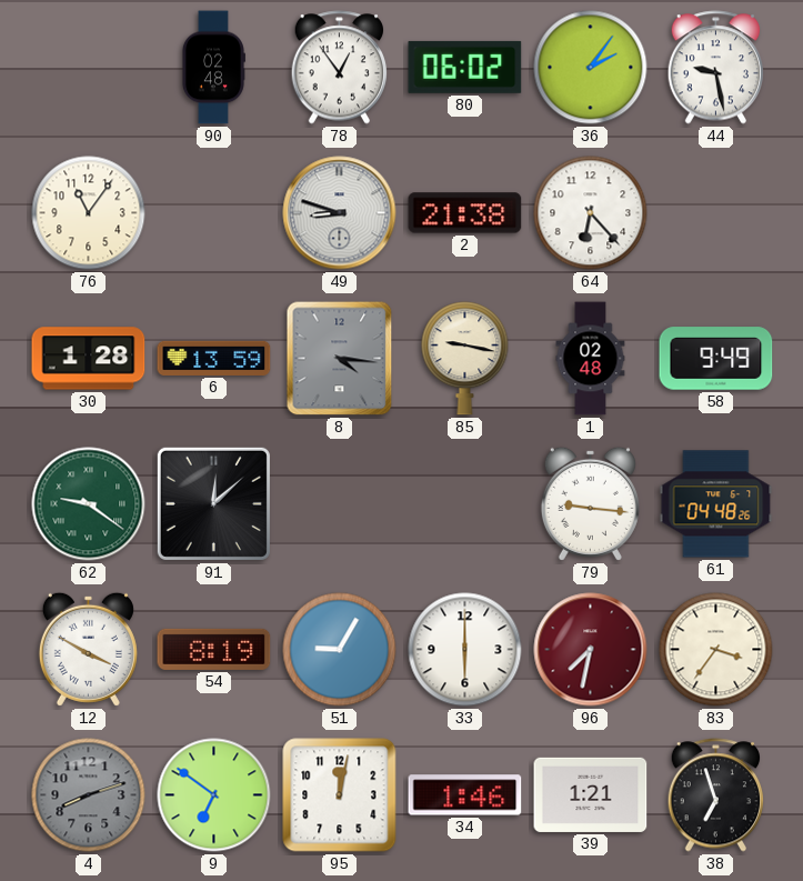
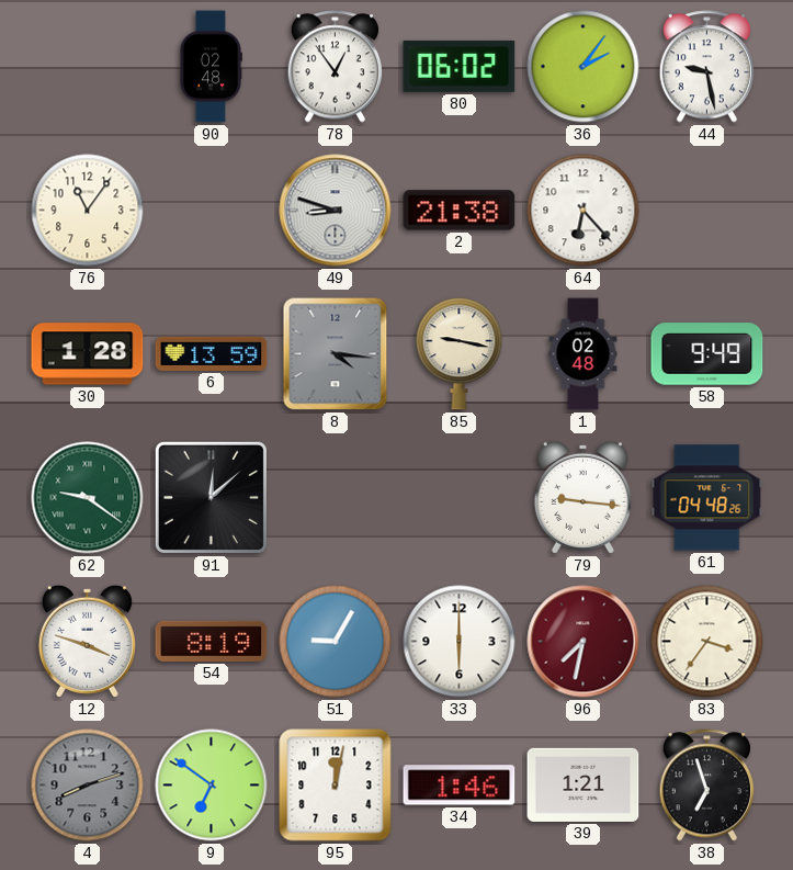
12: 3:50 -> 3:48
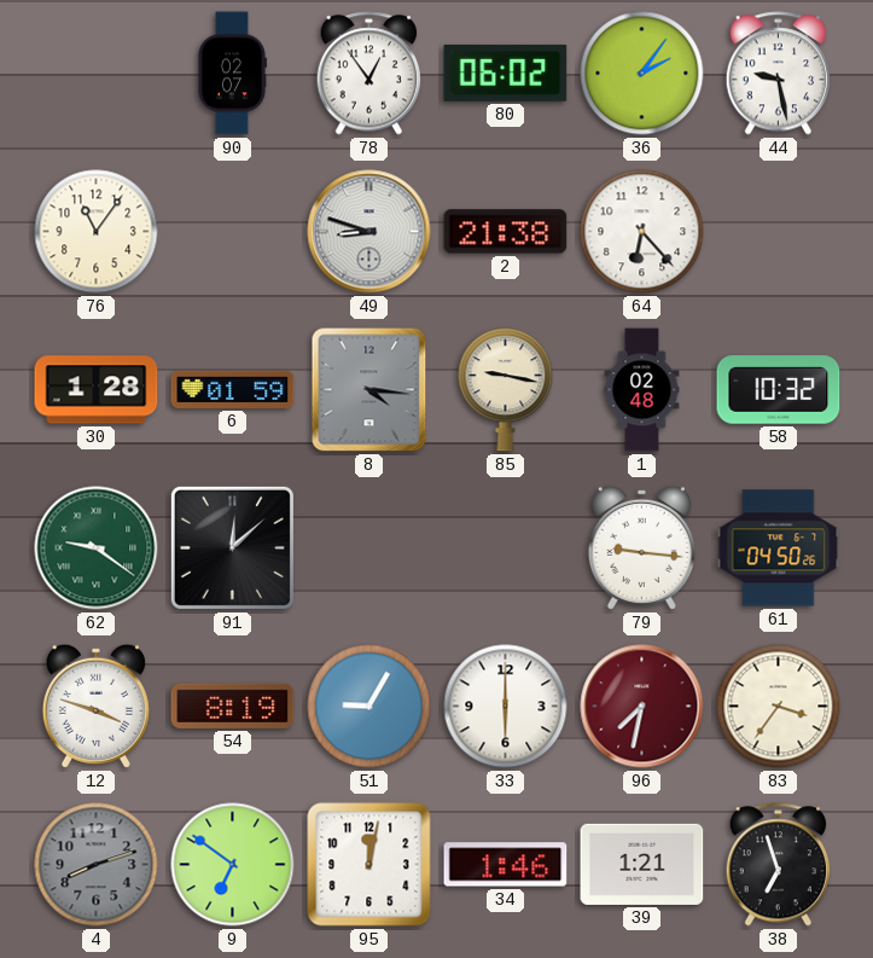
90: 02:48 -> 02:07
6: 13:59 -> 01:59
58: 9:49 -> 10:32
61: 04:48 -> 04:50
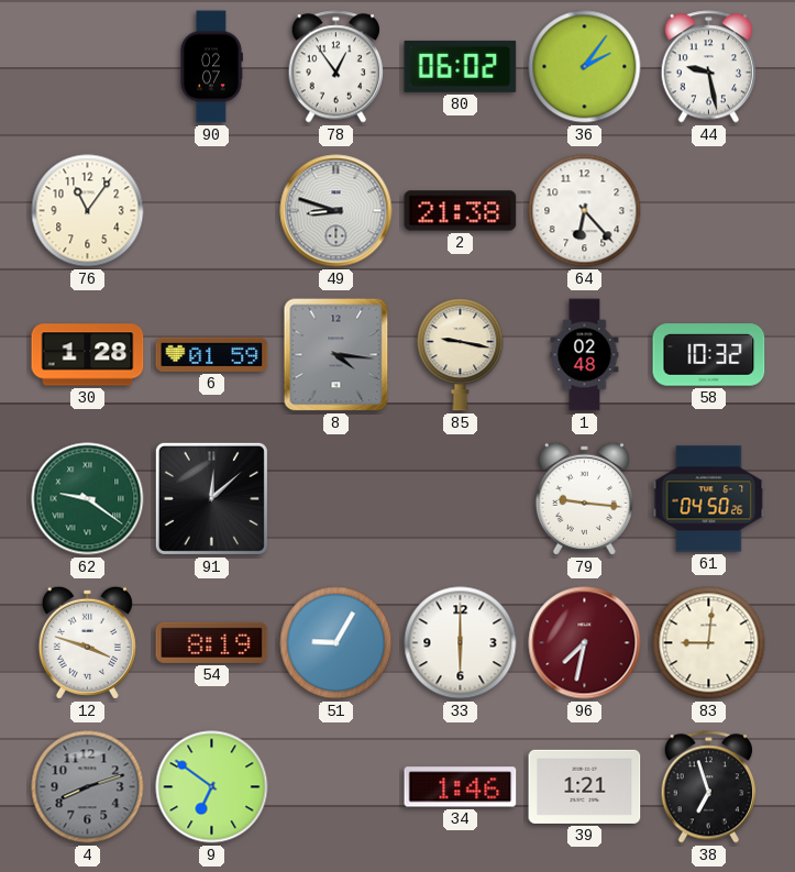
83: 3:36 -> 9:01
95: 12:02 -> none
